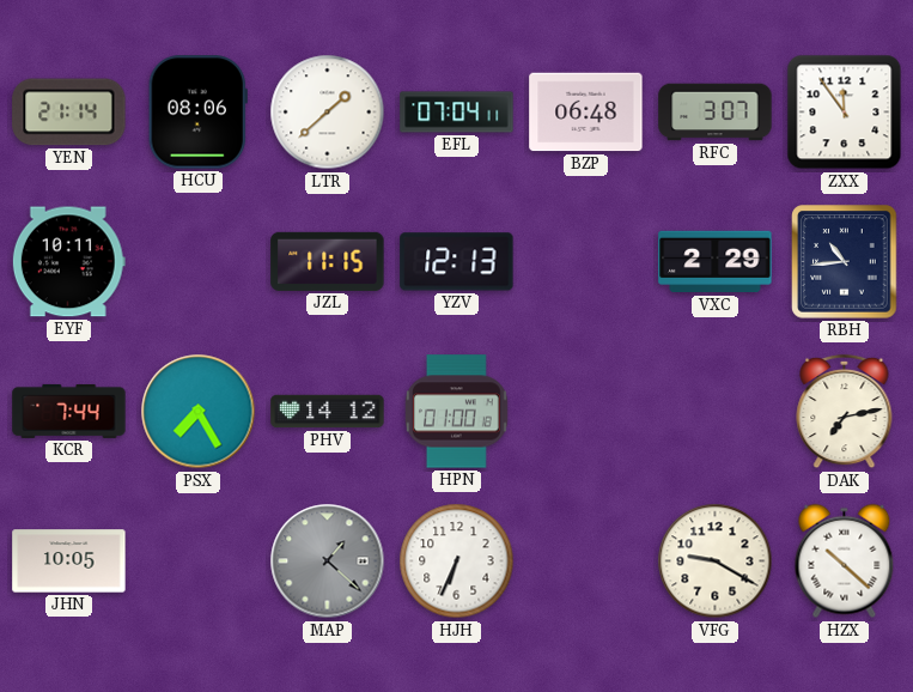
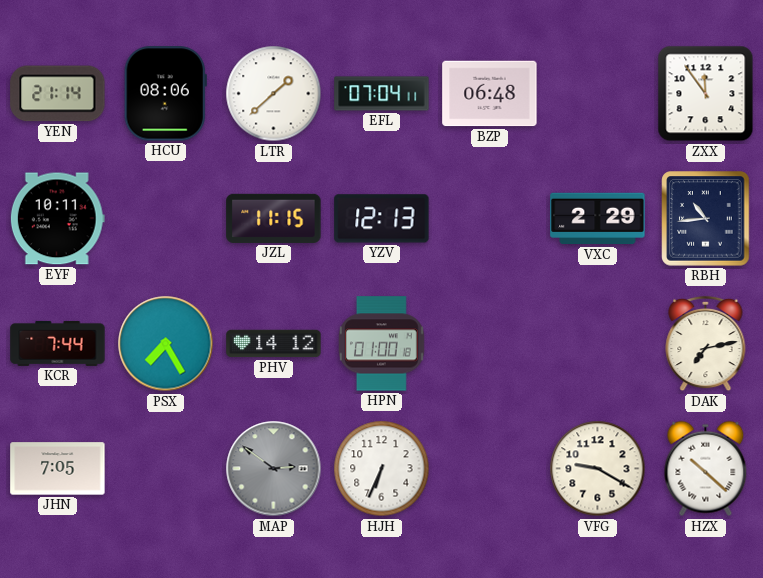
RFC: 3:07 -> none
JHN: 10:05 -> 7:05
MAP: 1:22 -> 2:51
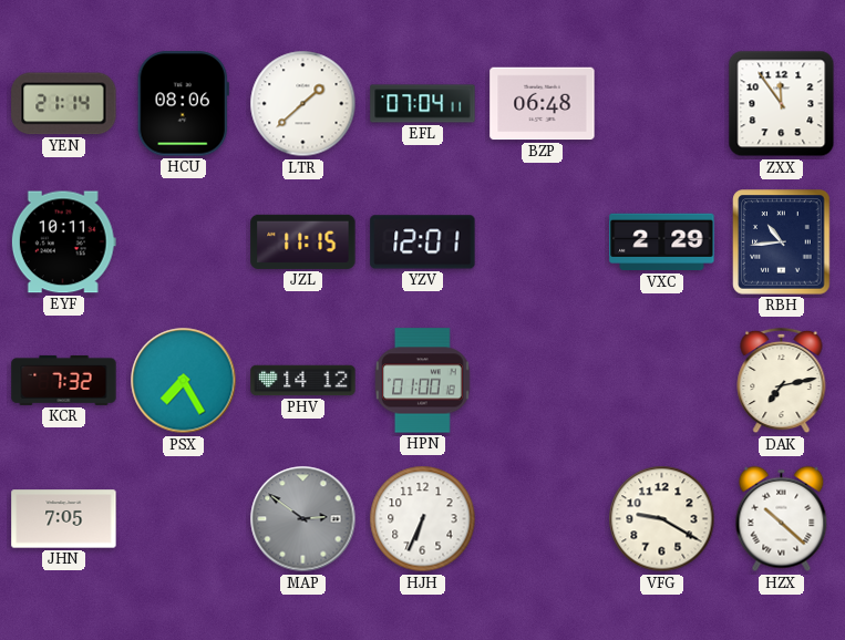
YZV: 12:13 -> 12:01
KCR: 7:44 -> 7:32
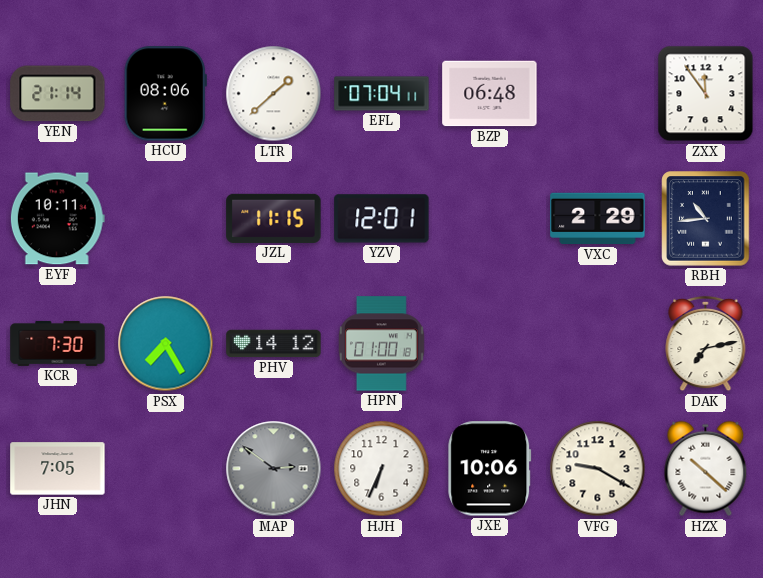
KCR: 7:32 -> 7:30
JXE: none -> 10:06
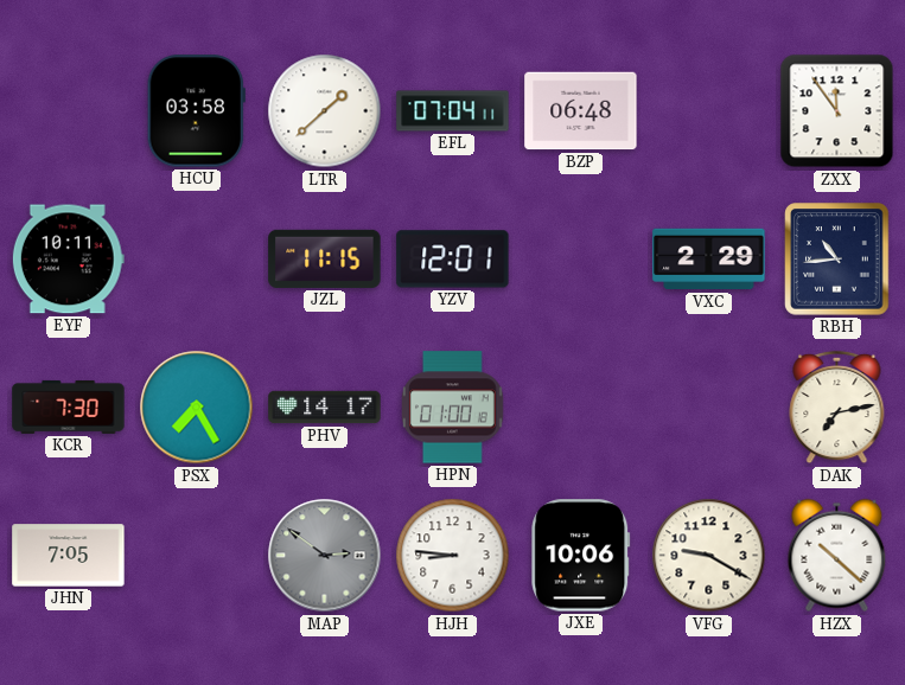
YEN: 21:14 -> none
HCU: 08:06 -> 03:58
PHV: 14:12 -> 14:17
HJH: 6:34 -> 8:46
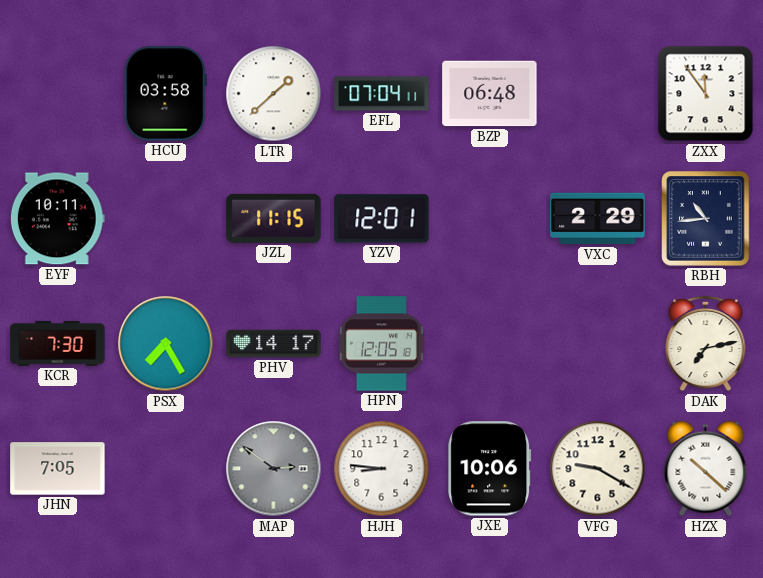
HPN: 01:00 -> 12:05
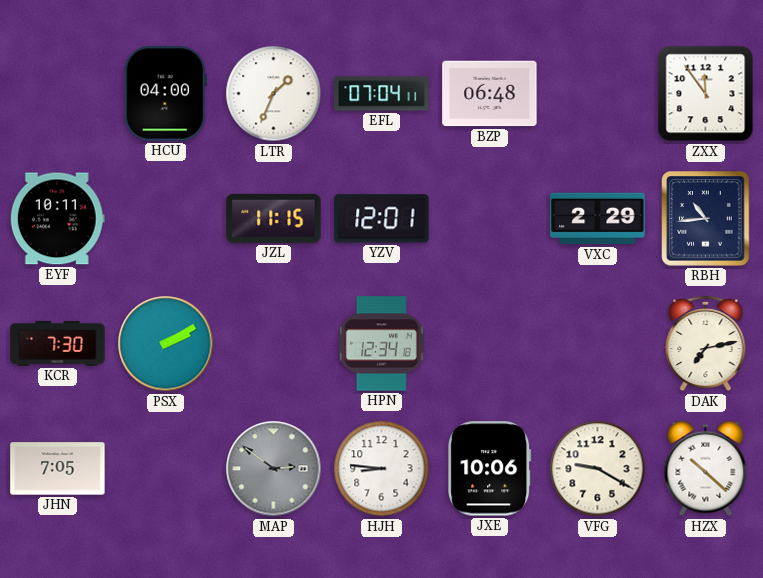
HCU: 03:58 -> 04:00
LTR: 1:38 -> 1:34
PSX: 7:25 -> 2:10
PHV: 14:17 -> none
HPN: 12:05 -> 12:34
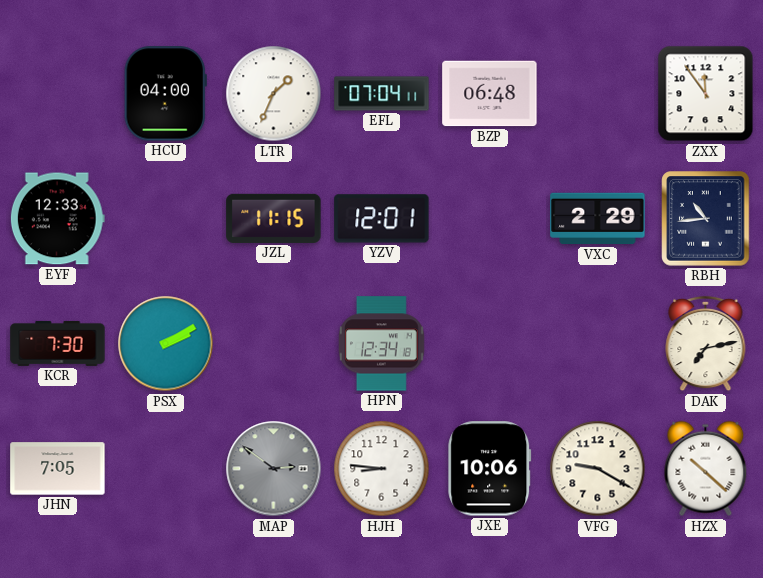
EYF: 10:11 -> 12:33
